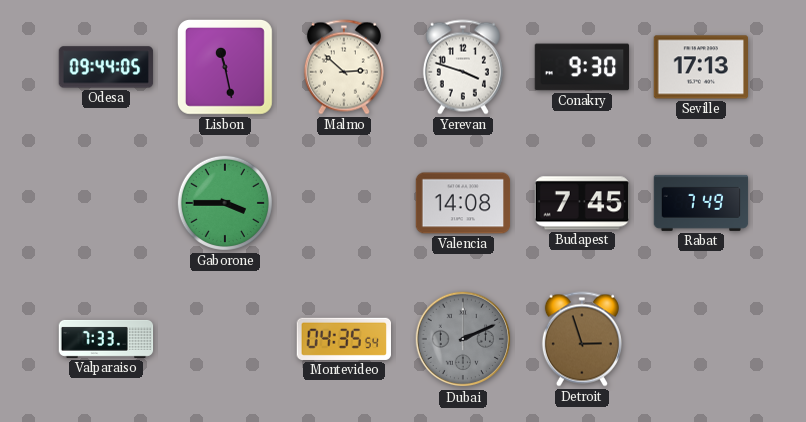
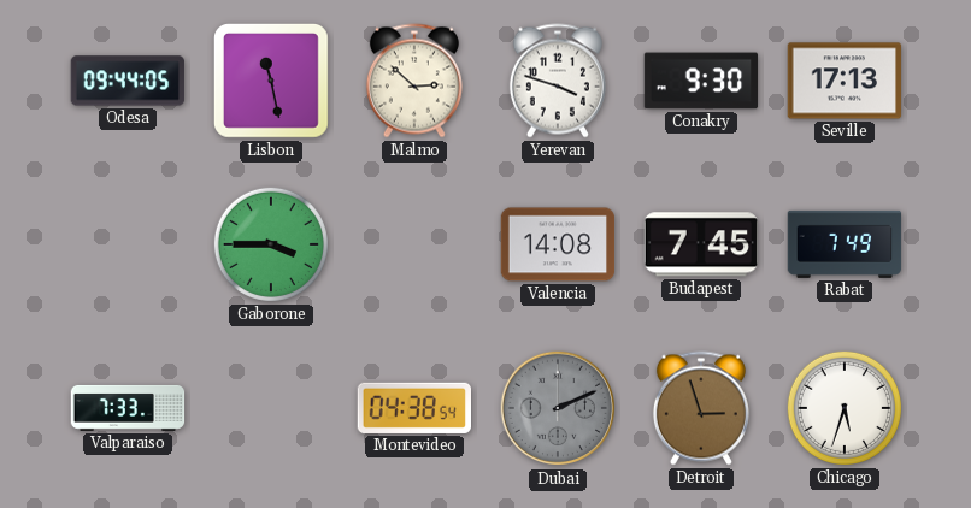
Montevideo: 04:35 -> 04:38
Chicago: none -> 5:33
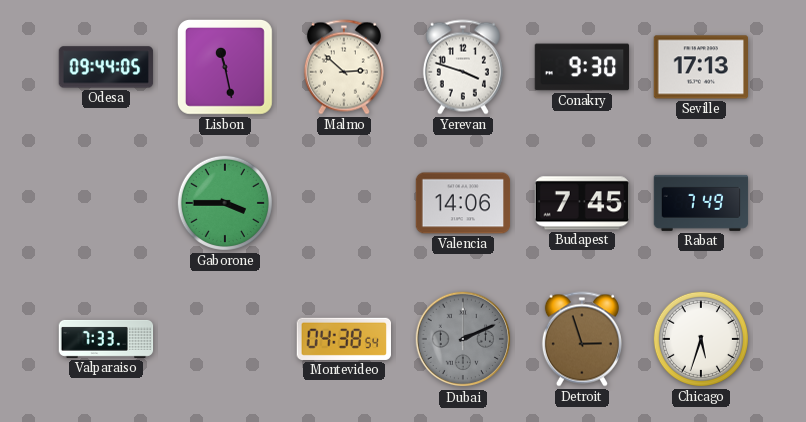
Valencia: 14:08 -> 14:06
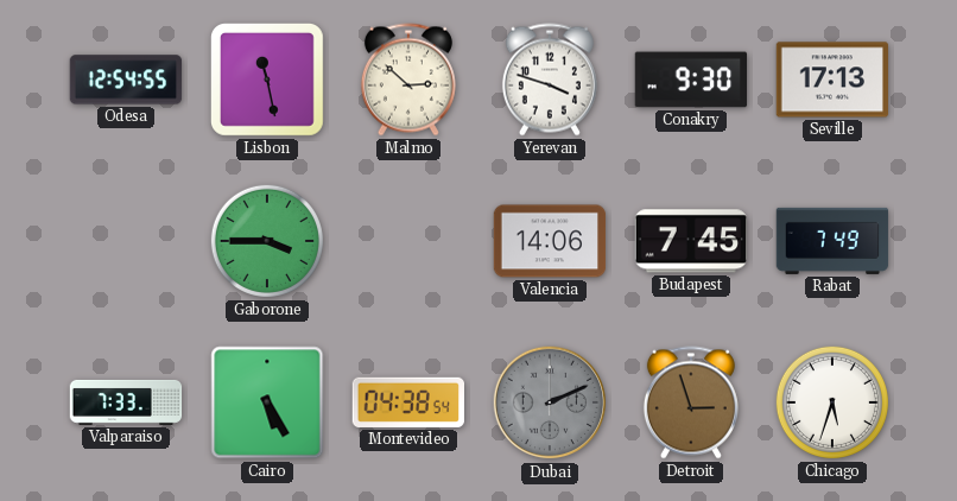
Odesa: 09:44 -> 12:54
Cairo: none -> 5:25
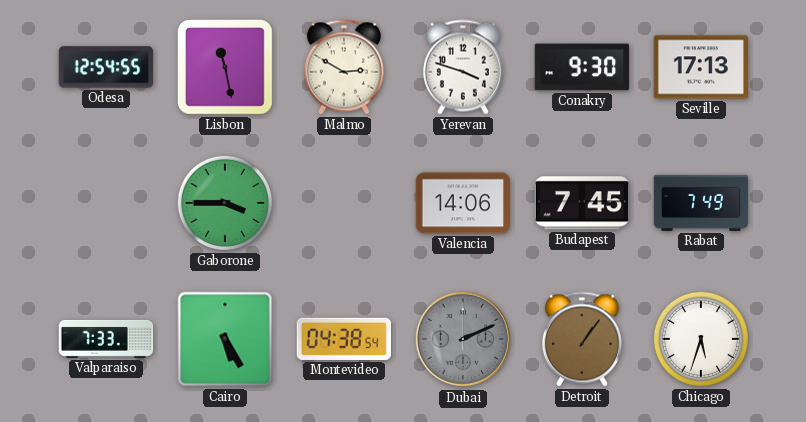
Malmo: 2:52 -> 2:50
Detroit: 2:57 -> 1:06
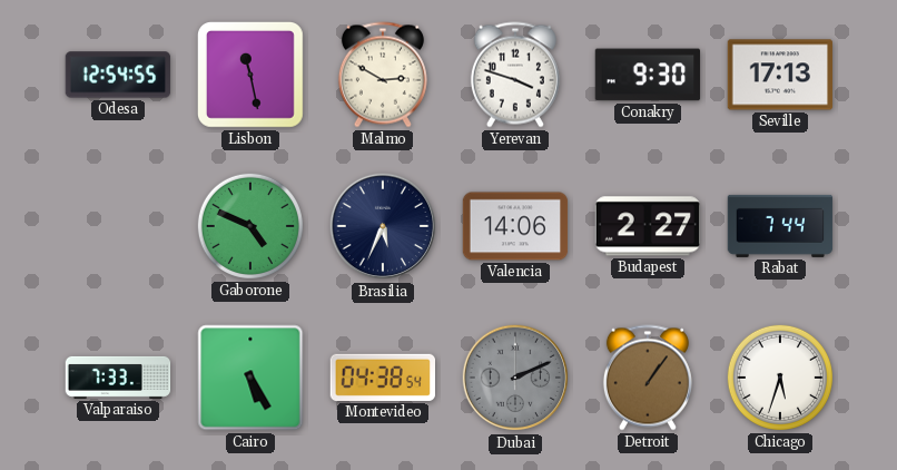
Gaborone: 3:45 -> 4:49
Brasilia: none -> 5:34
Budapest: 7:45 -> 2:27
Rabat: 7:49 -> 7:44
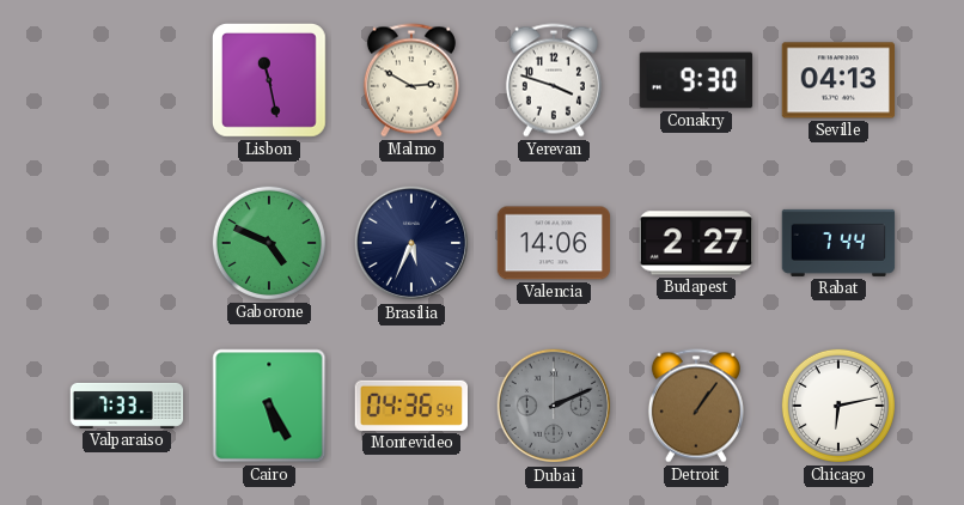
Odesa: 12:54 -> none
Seville: 17:13 -> 04:13
Montevideo: 04:38 -> 04:36
Chicago: 5:33 -> 6:13
